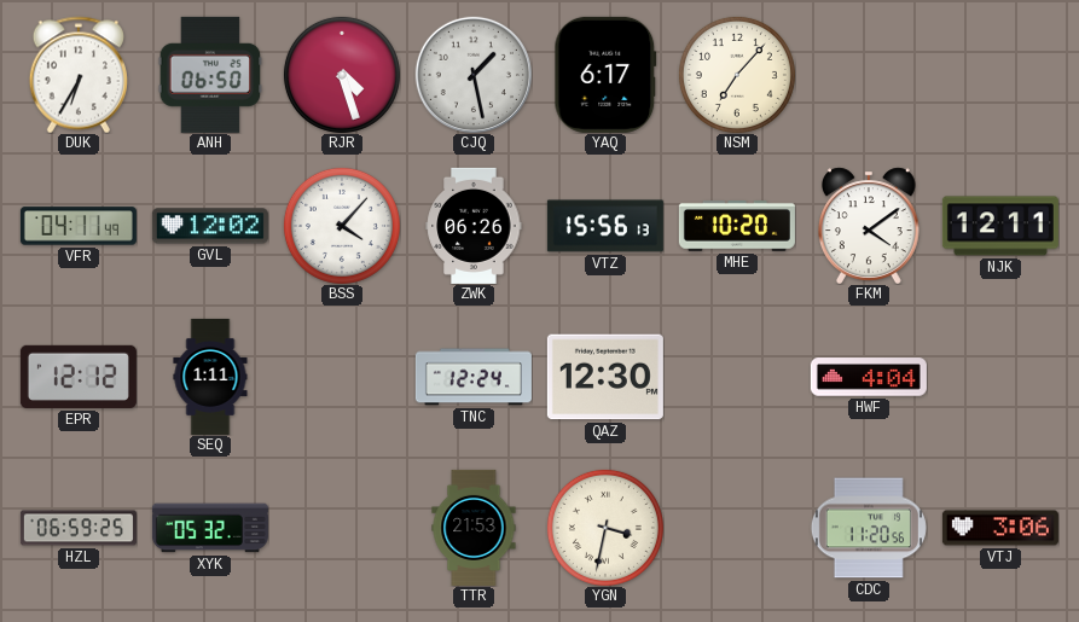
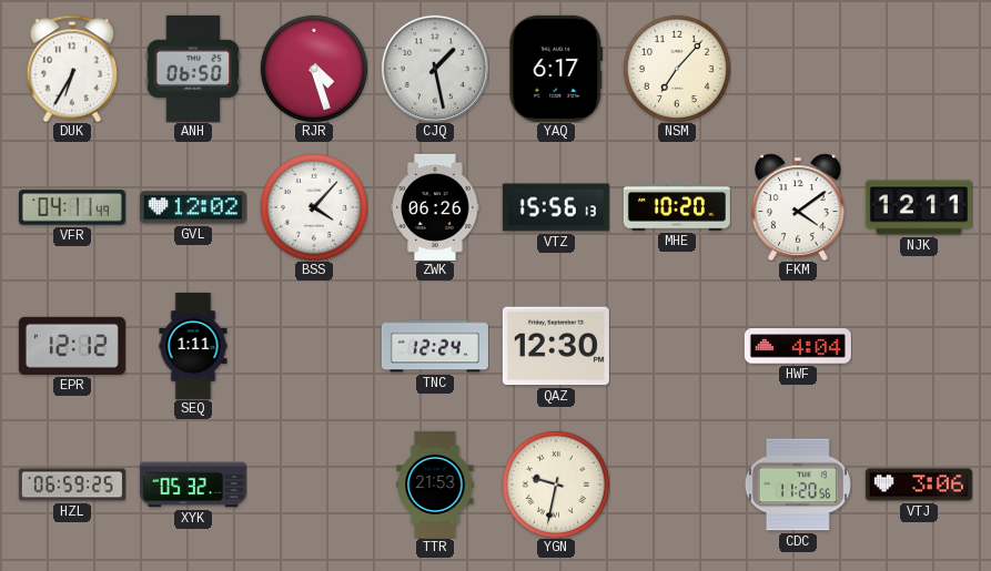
YGN: 3:32 -> 9:32
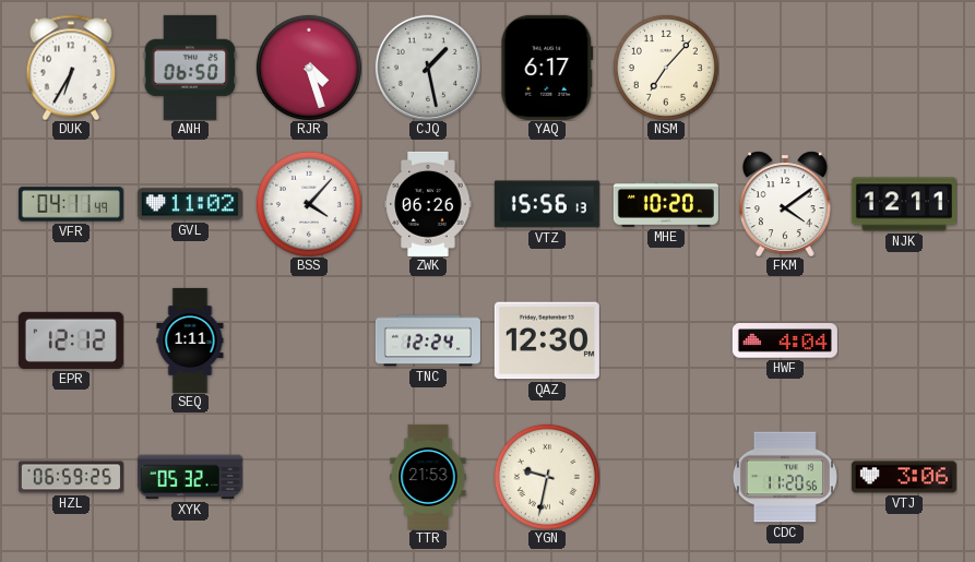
GVL: 12:02 -> 11:02
